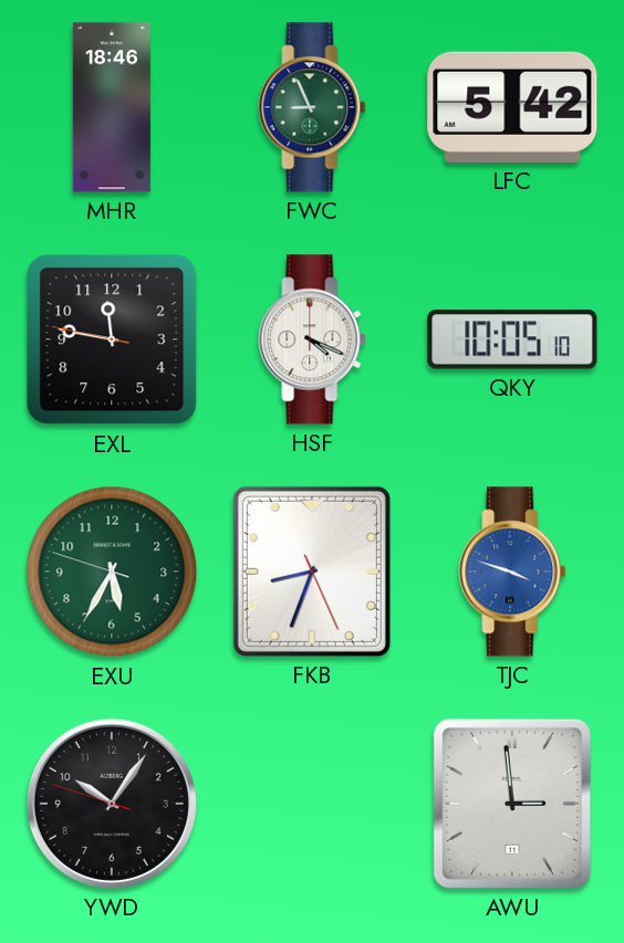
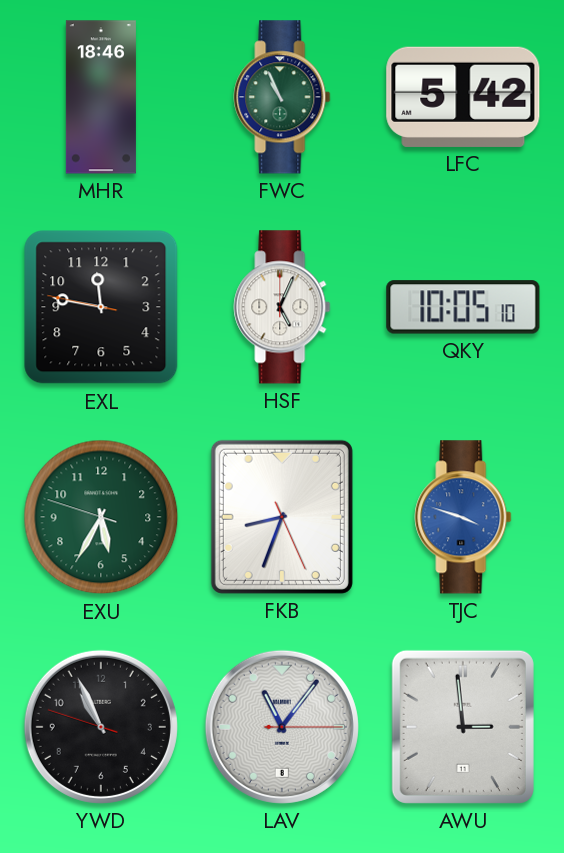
FWC: 8:56 -> 10:56
HSF: 4:19 -> 5:04
YWD: 10:05 -> 10:55
LAV: none -> 11:06
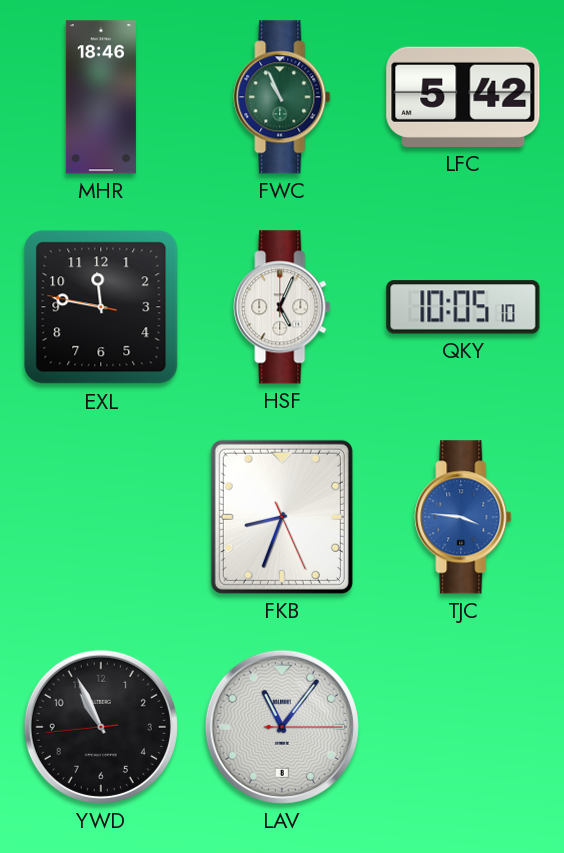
EXU: 5:34 -> none
TJC: 3:48 -> 3:46
YWD: 10:55:48 -> 10:55:44
AWU: 2:59 -> none
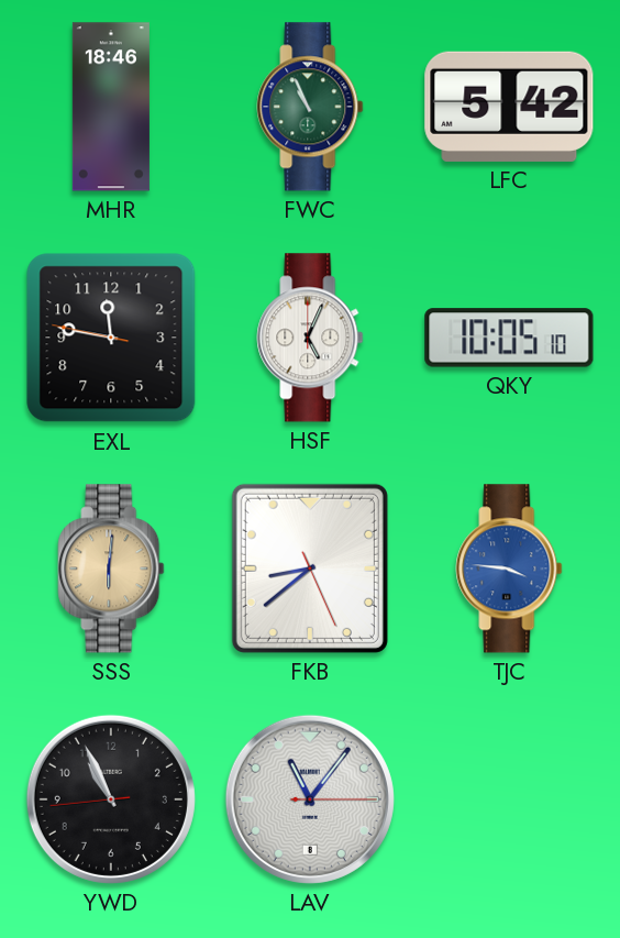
SSS: none -> 6:01
FKB: 8:33 -> 8:38
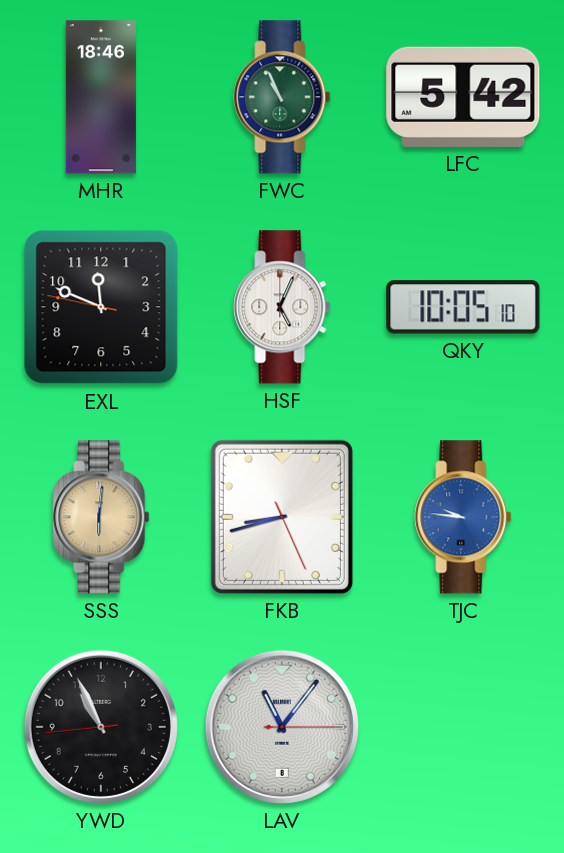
EXL: 11:46 -> 11:48
FKB: 8:38 -> 8:42
TJC: 3:46 -> 9:46
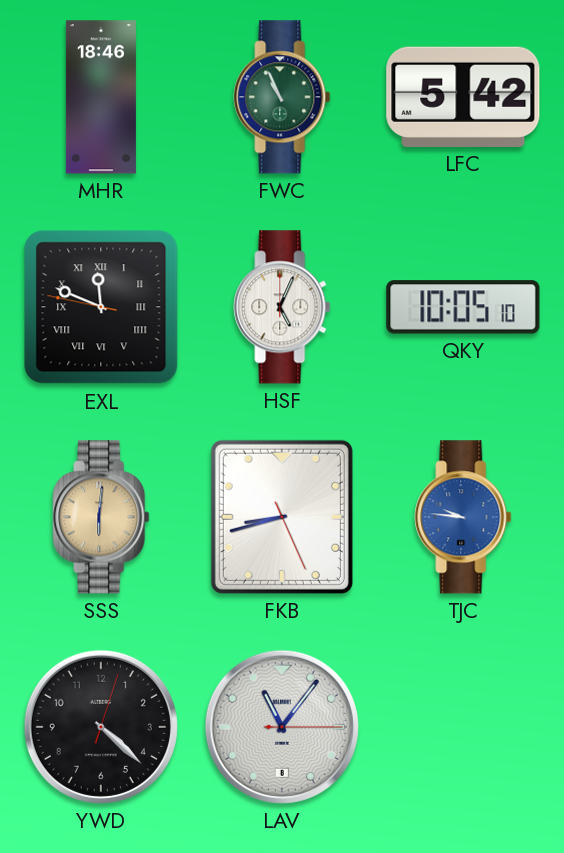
EXL numerals: Arabic -> Roman
YWD: 10:55 -> 4:22
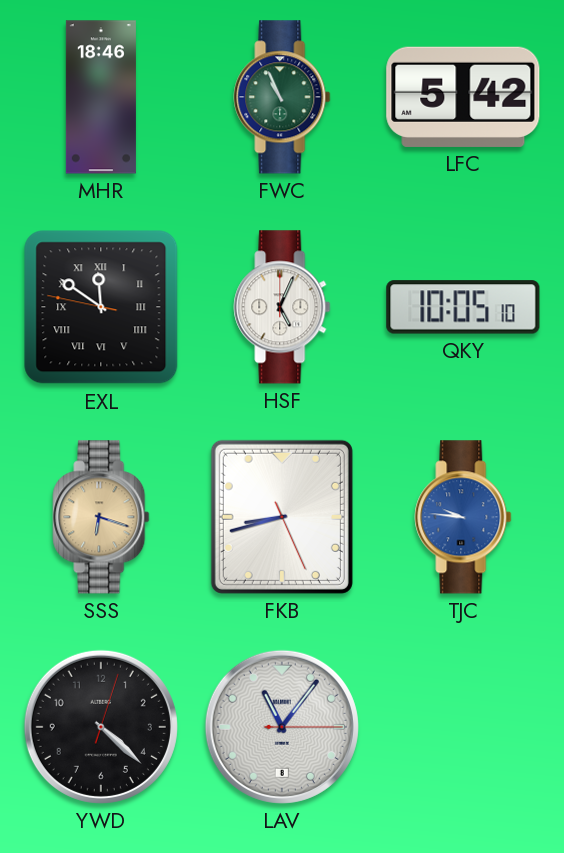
EXL: 11:48 -> 11:50
SSS: 6:01 -> 6:18
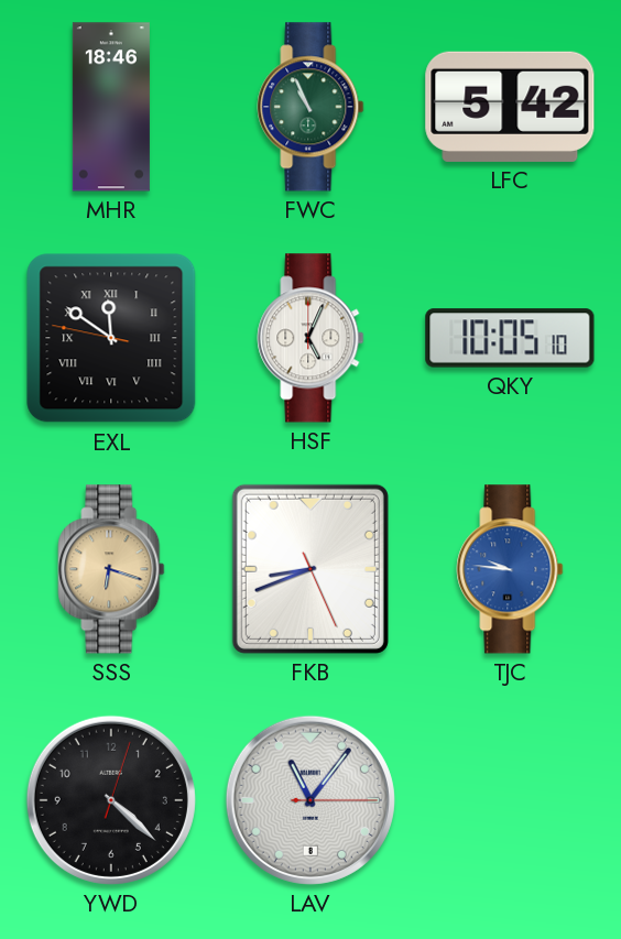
FKB: 8:42 -> 8:41
